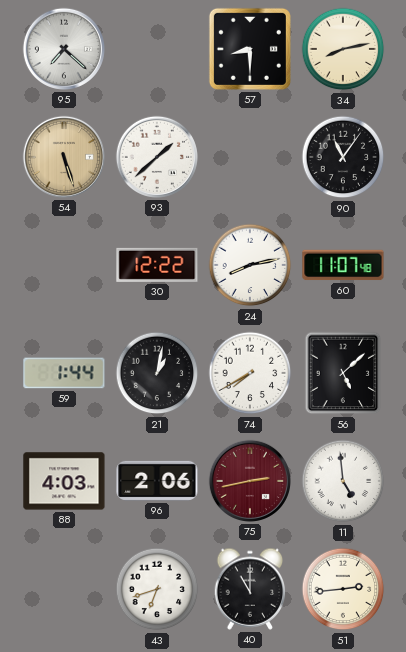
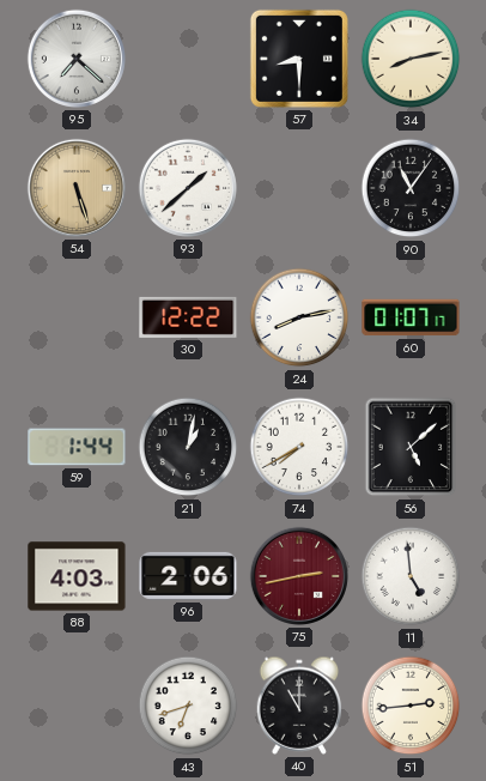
60: 11:07 -> 01:07
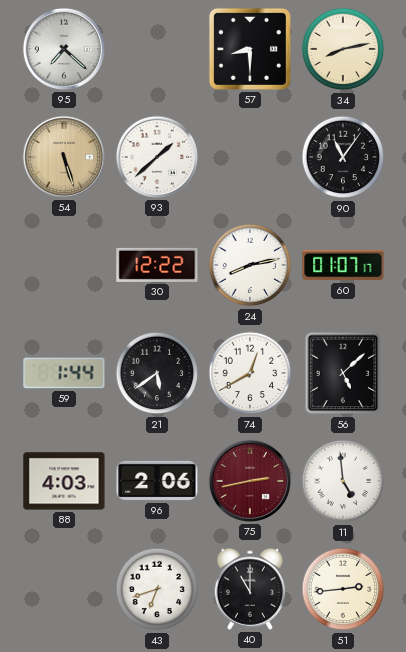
21: 1:02 -> 5:39
74: 7:40 -> 12:40
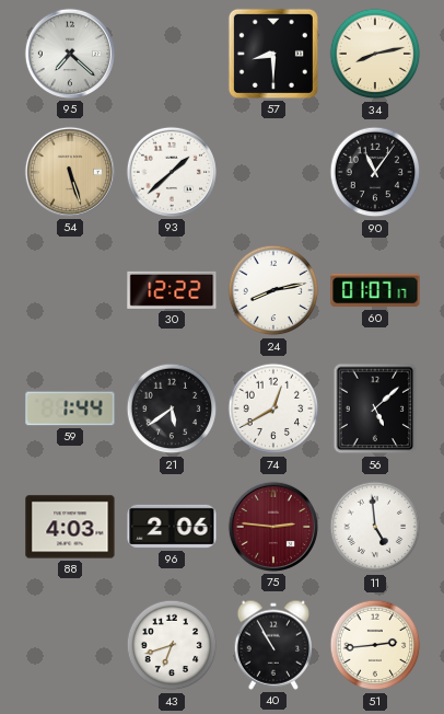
75: 2:43 -> 2:46
40: 11:00 -> 10:55
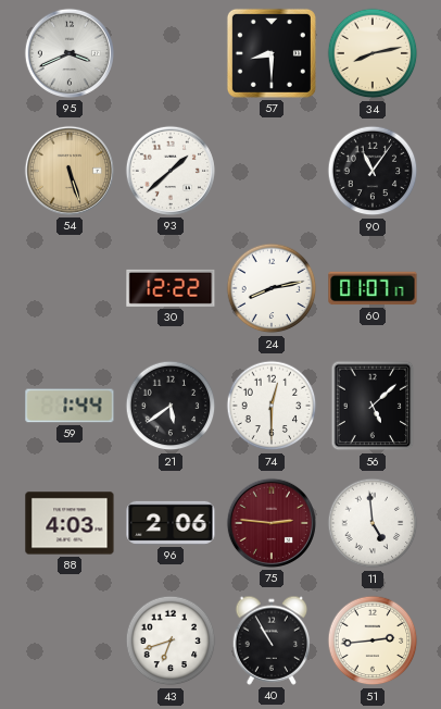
95: 7:22 -> 3:41
74: 12:40 -> 12:30
